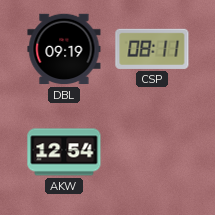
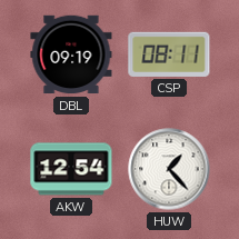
HUW: none -> 1:23
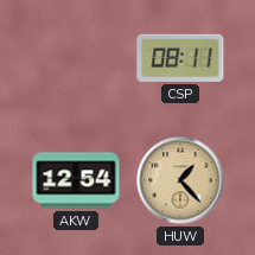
DBL: 09:19 -> none
HUW dial: white -> champagne
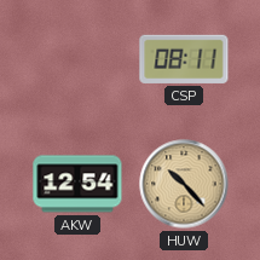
HUW: 1:23 -> 10:23
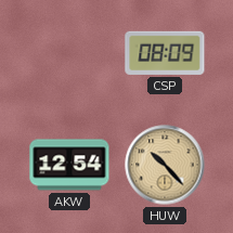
CSP: 08:11 -> 08:09
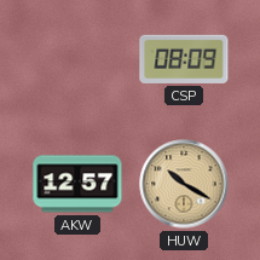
AKW: 12:54 -> 12:57
HUW: 10:23 -> 10:20
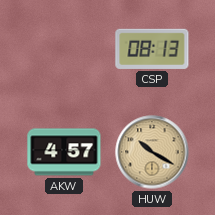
CSP: 08:09 -> 08:13
AKW: 12:57 -> 4:57
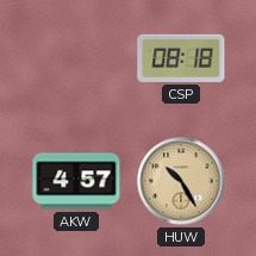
CSP: 08:13 -> 08:18
HUW: 10:20 -> 10:25
